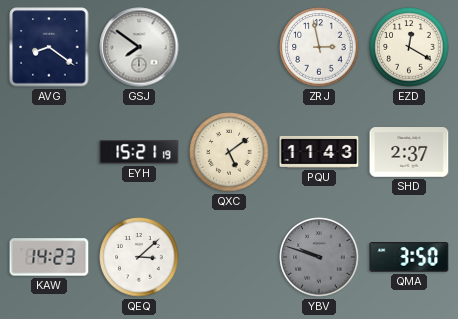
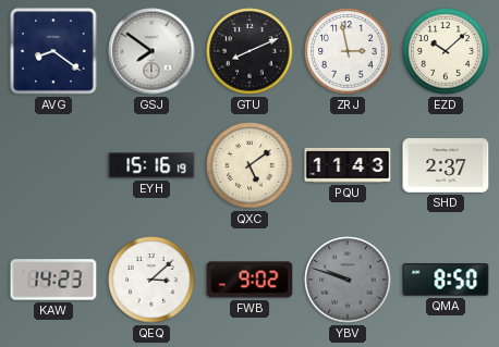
GTU: none -> 8:11
EZD: 12:20 -> 10:08
EYH: 15:21 -> 15:16
FWB: none -> 9:02
QMA: 3:50 -> 8:50
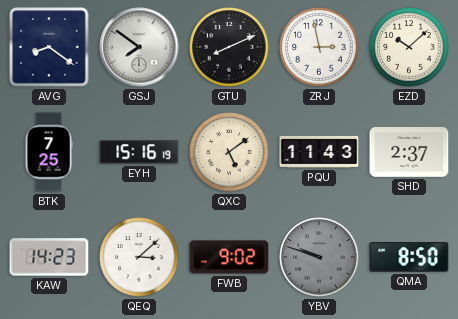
BTK: none -> 7:25
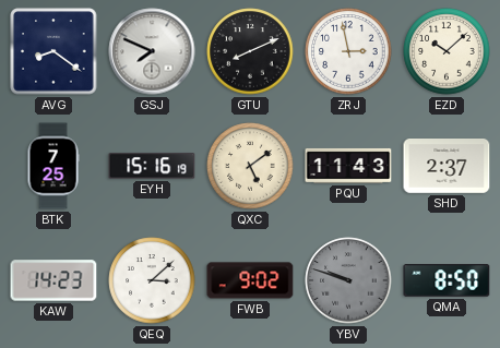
GSJ: 7:51 -> 7:49
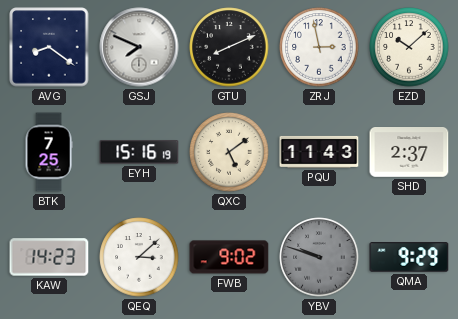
QMA: 8:50 -> 9:29
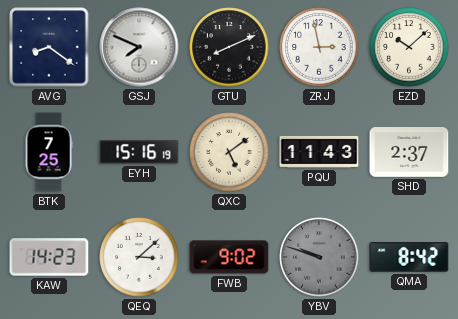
QMA: 9:29 -> 8:42
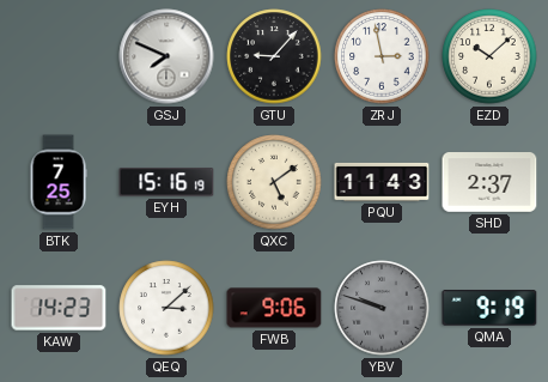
AVG: 8:21 -> none
GTU: 8:11 -> 9:07
FWB: 9:02 -> 9:06
QMA: 8:42 -> 9:19
